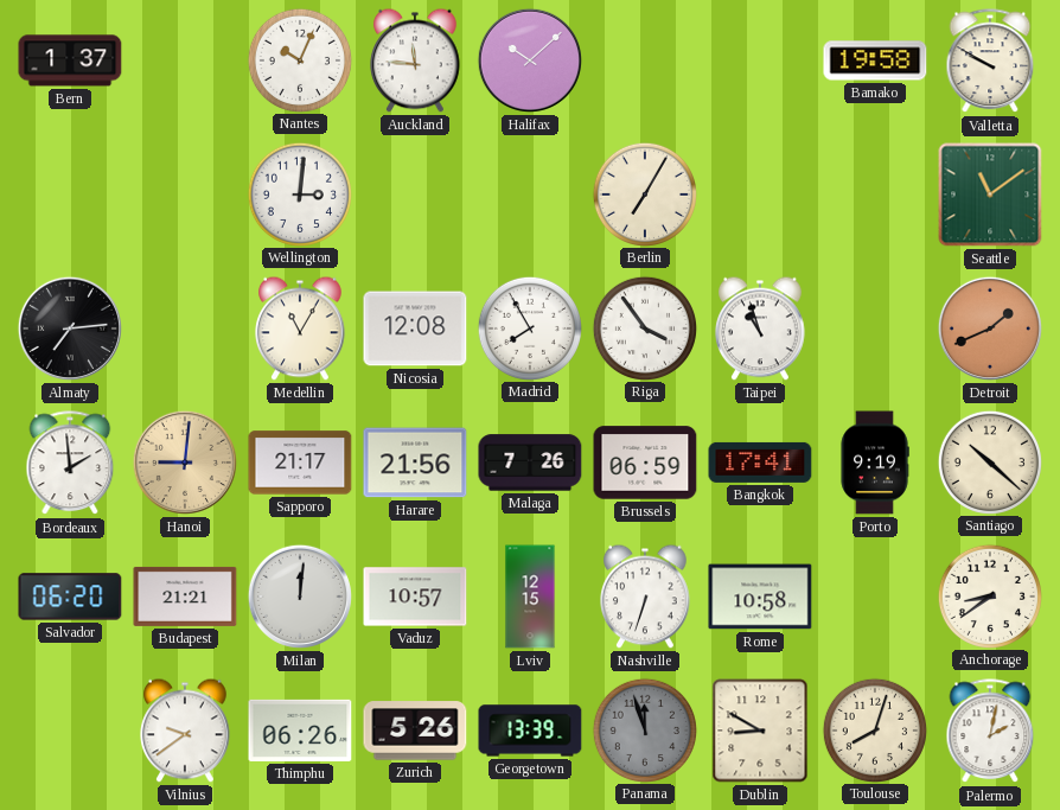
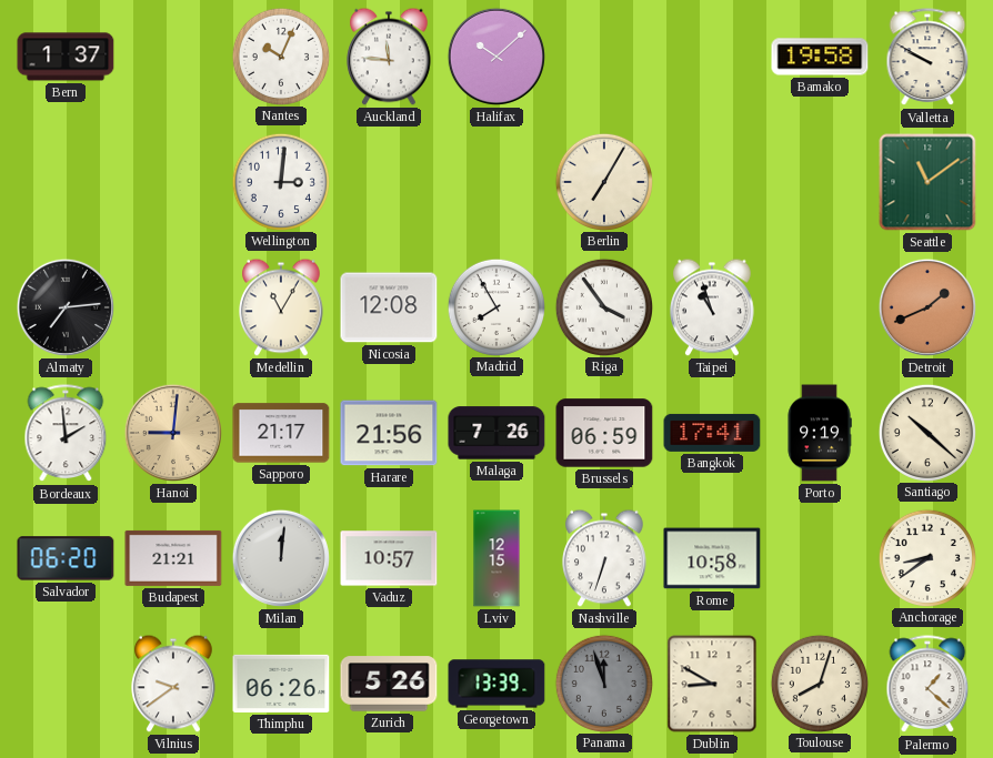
Palermo: 2:02 -> 1:22
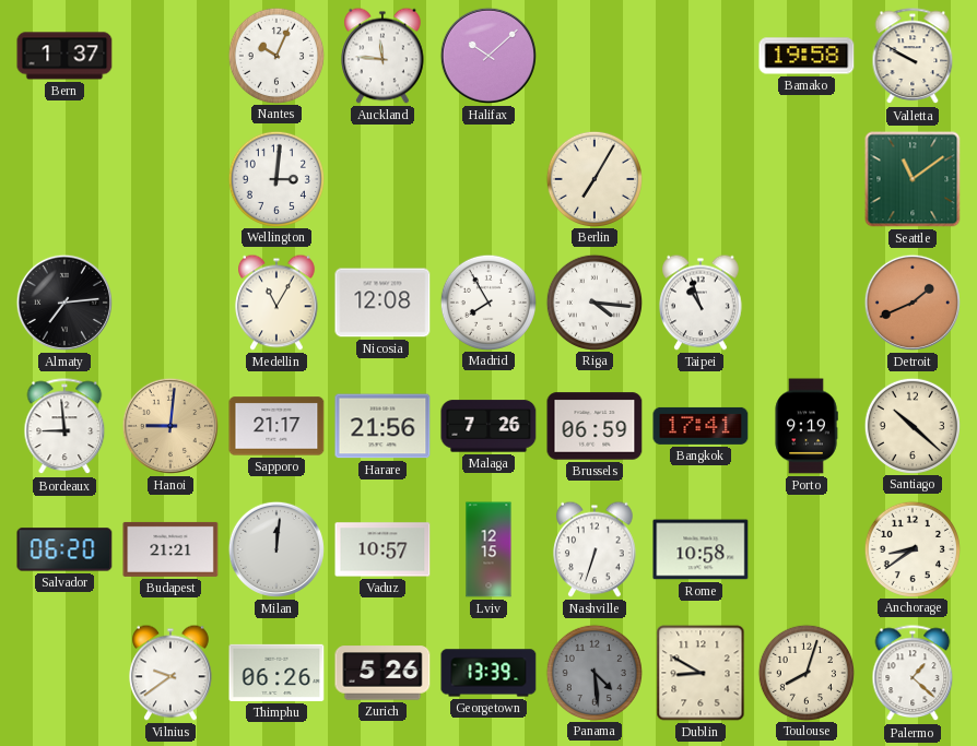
Riga: 3:54 -> 4:16
Bordeaux: 1:59 -> 8:59
Panama: 11:57 -> 4:29
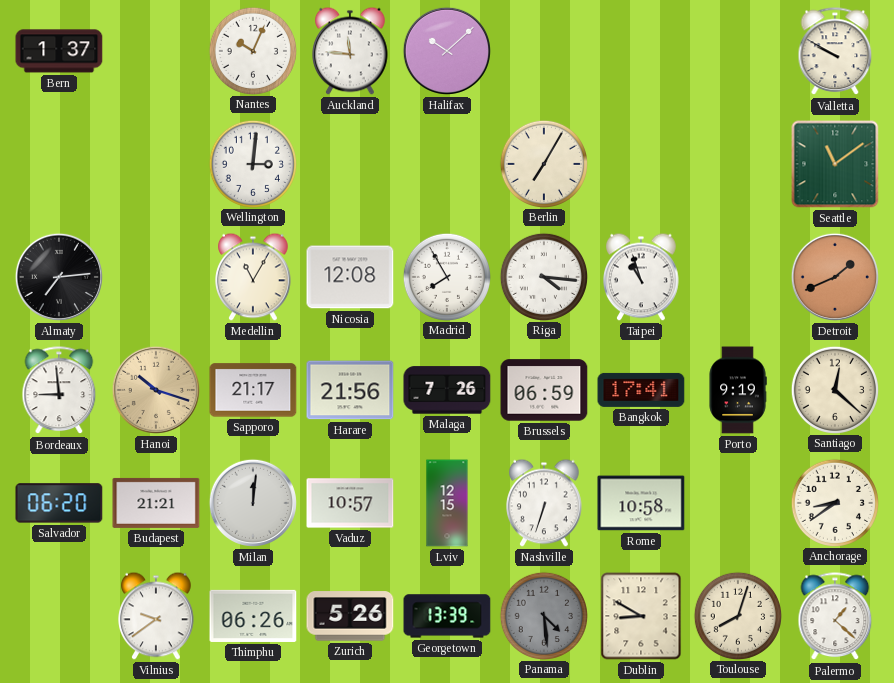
Bamako: 19:58 -> none
Hanoi: 9:01 -> 10:18
Santiago: 10:22 -> 12:22
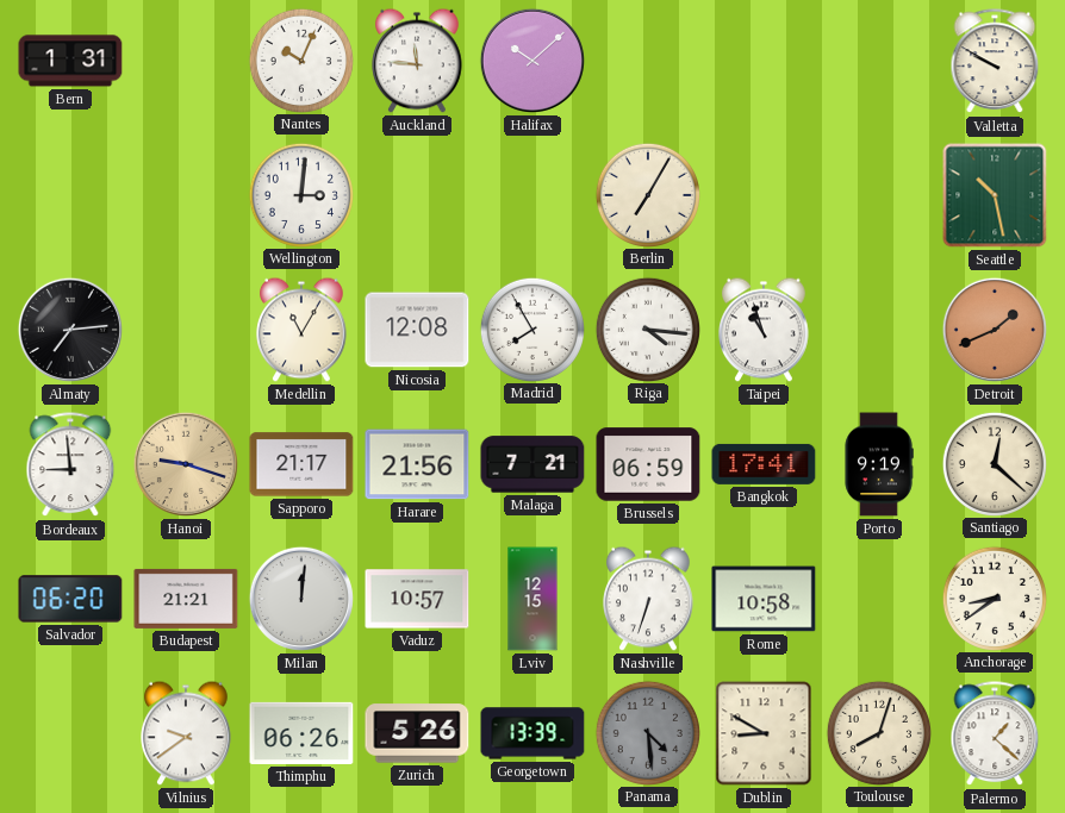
Bern: 1:37 -> 1:31
Seattle: 11:09 -> 10:28
Hanoi: 10:18 -> 9:18
Malaga: 7:26 -> 7:21
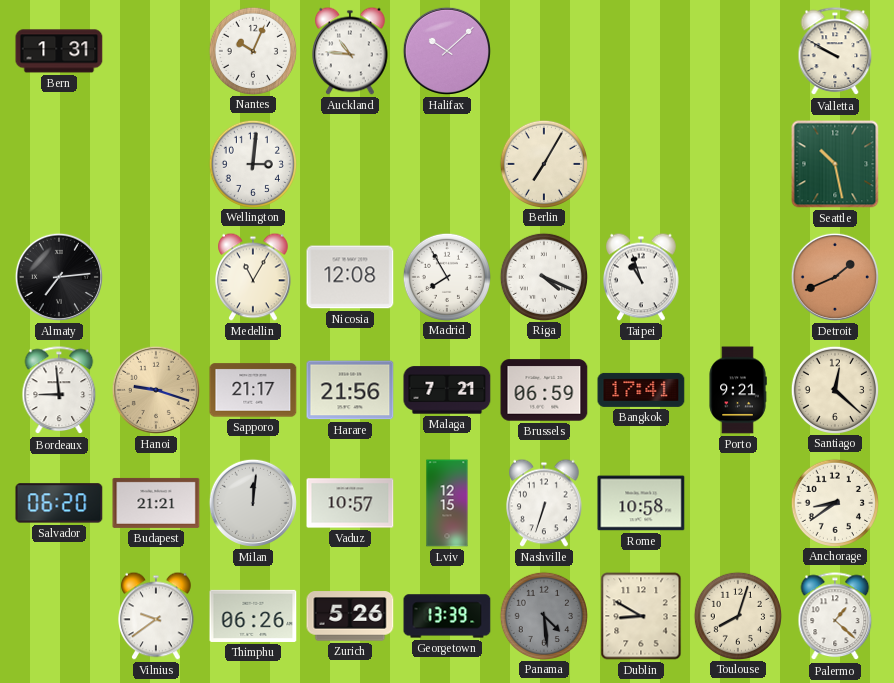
Auckland: 11:46 -> 10:46
Riga: 4:16 -> 4:19
Porto: 9:19 -> 9:21
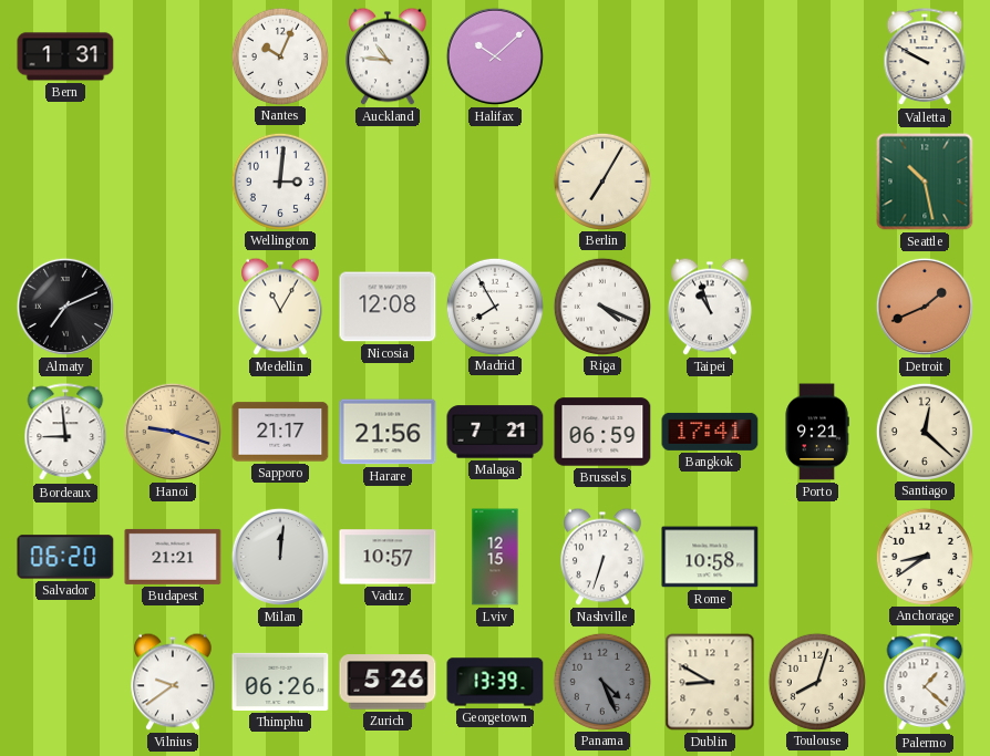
Almaty: 7:14 -> 7:11
Panama: 4:29 -> 4:26
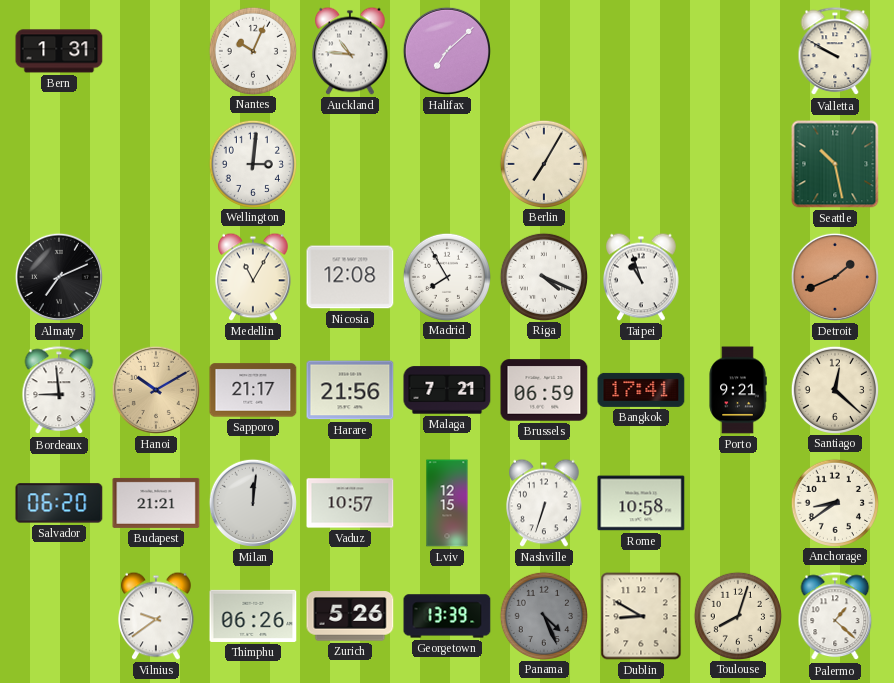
Halifax: 10:08 -> 7:08
Hanoi: 9:18 -> 10:10
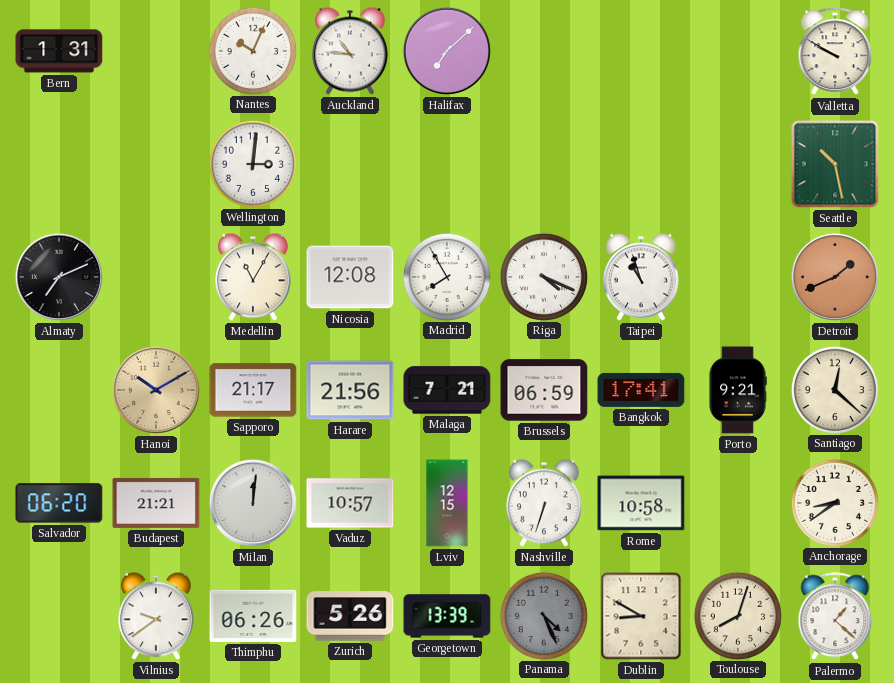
Berlin: 7:05 -> none
Bordeaux: 8:59 -> none
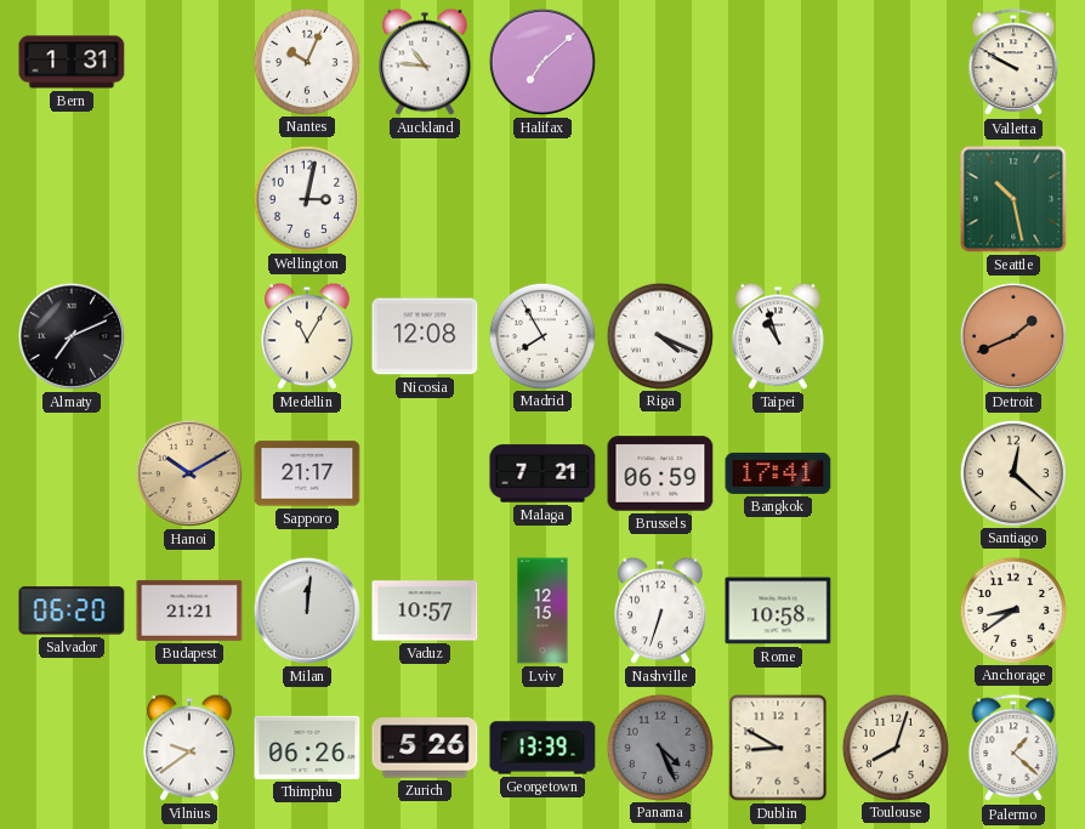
Wellington: 3:01 -> 3:02
Harare: 21:56 -> none
Porto: 9:21 -> none
